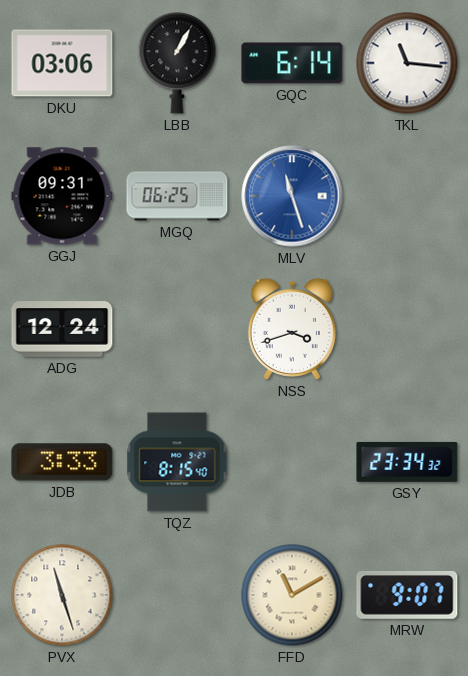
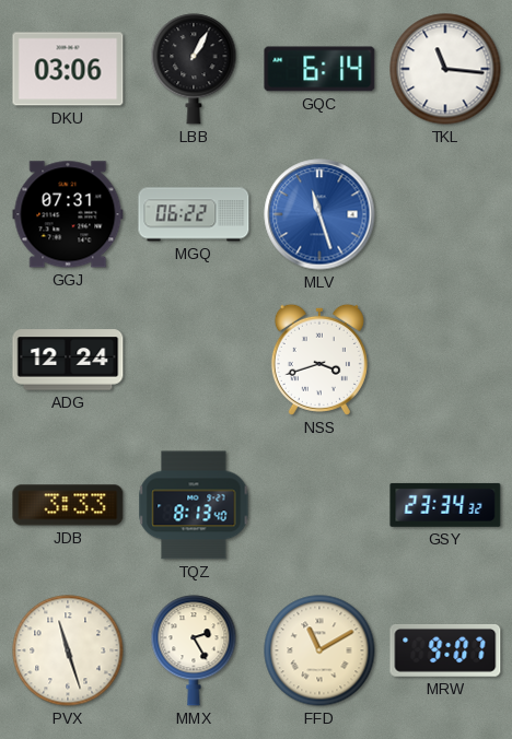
GGJ: 09:31 -> 07:31
MGQ: 06:25 -> 06:22
TQZ: 8:15 -> 8:13
MMX: none -> 2:25
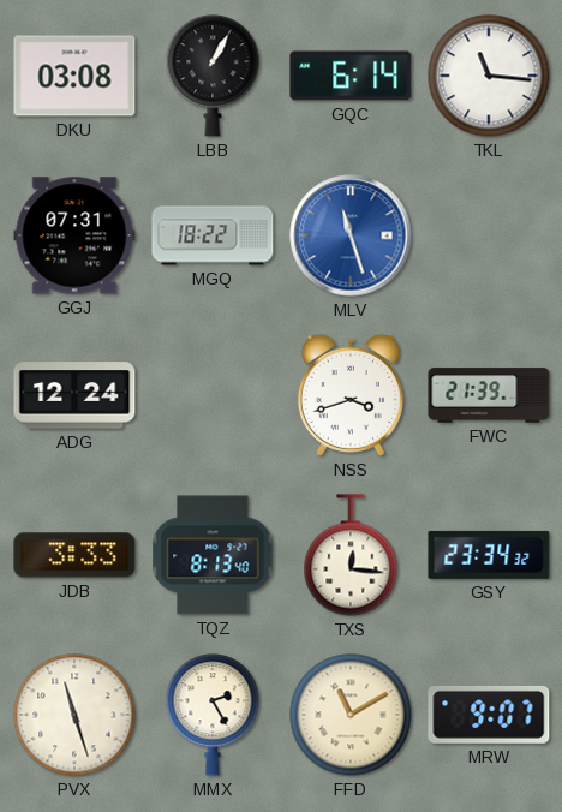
DKU: 03:06 -> 03:08
MGQ: 06:22 -> 18:22
FWC: none -> 21:39
TXS: none -> 12:16
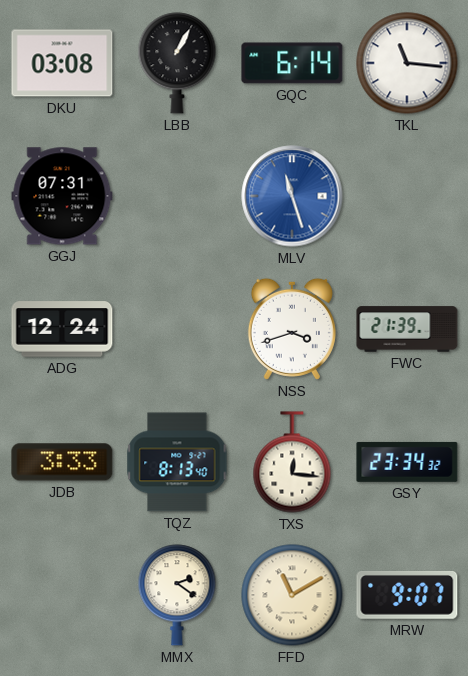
MGQ: 18:22 -> none
PVX: 11:27 -> none
MMX: 2:25 -> 2:21
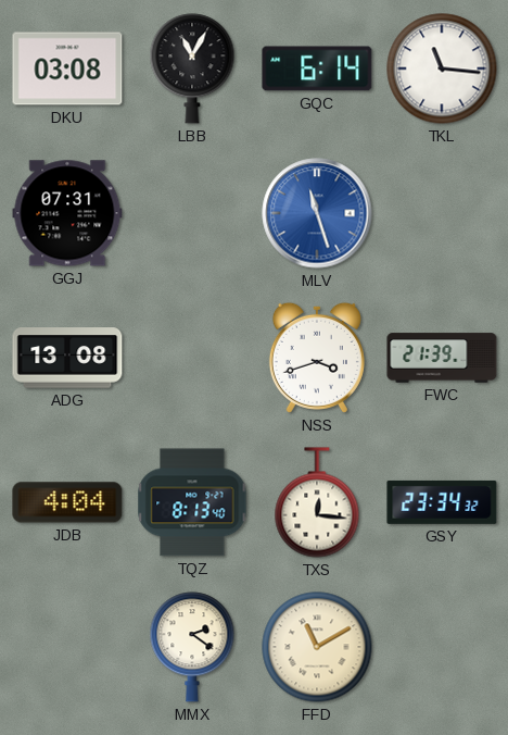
LBB: 1:05 -> 11:05
ADG: 12:24 -> 13:08
JDB: 3:33 -> 4:04
MRW: 9:07 -> none
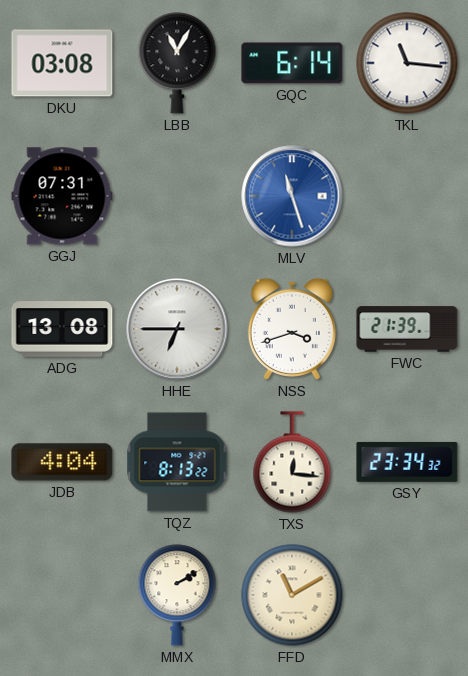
HHE: none -> 6:45
TQZ: 8:13:40 -> 8:13:22
MMX: 2:21 -> 2:10
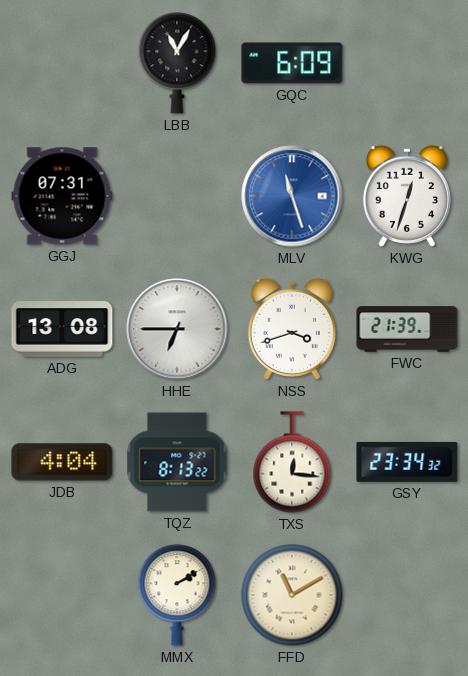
DKU: 03:08 -> none
GQC: 6:14 -> 6:09
TKL: 11:16 -> none
KWG: none -> 12:33
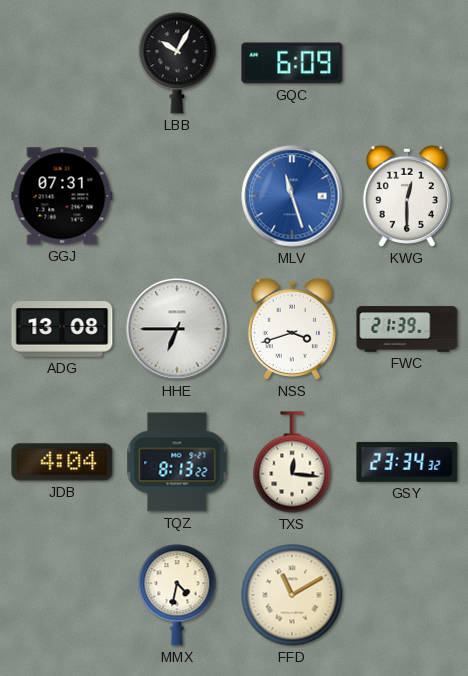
LBB: 11:05 -> 10:05
KWG: 12:33 -> 12:30
MMX: 2:10 -> 4:32
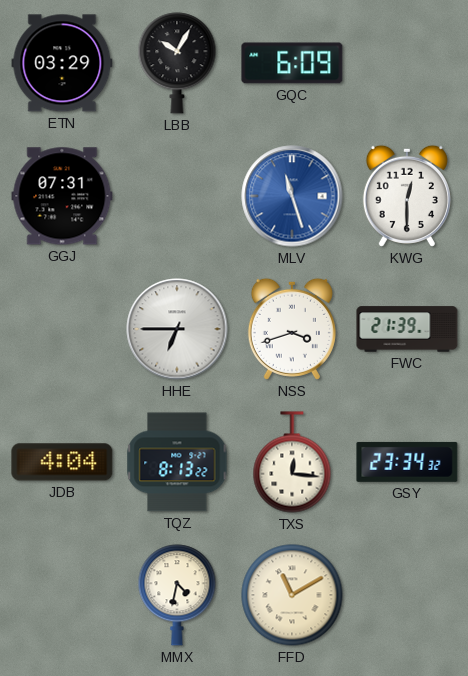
ETN: none -> 03:29
ADG: 13:08 -> none
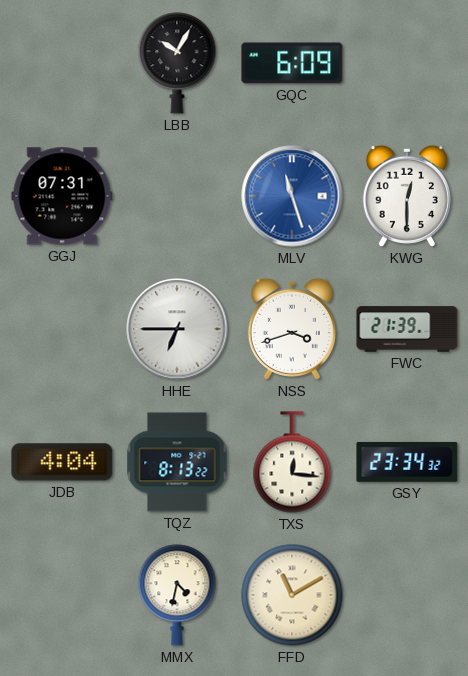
ETN: 03:29 -> none
